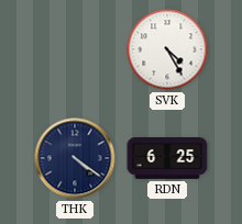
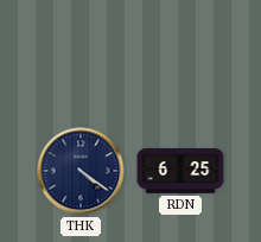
SVK: 4:25 -> none
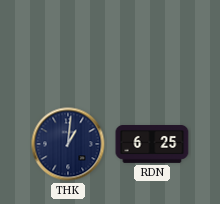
THK: 4:21 -> 1:01
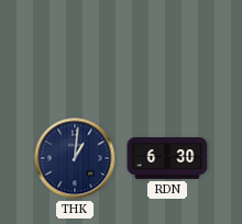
RDN: 6:25 -> 6:30
